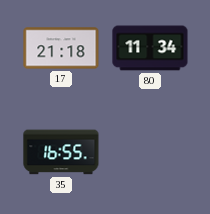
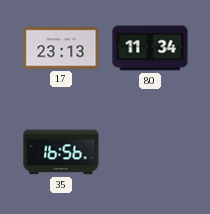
17: 21:18 -> 23:13
35: 16:55 -> 16:56
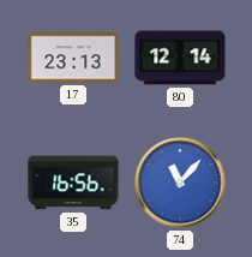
80: 11:34 -> 12:14
74: none -> 11:07
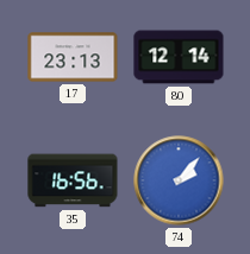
74: 11:07 -> 2:07
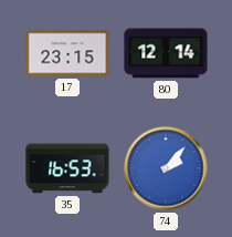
17: 23:13 -> 23:15
35: 16:56 -> 16:53
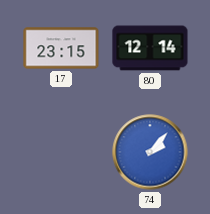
35: 16:53 -> none
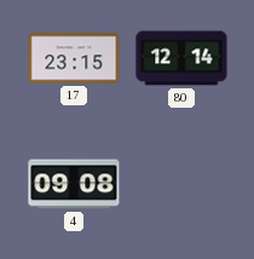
4: none -> 09:08
74: 2:07 -> none
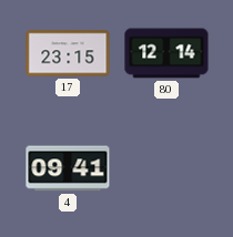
4: 09:08 -> 09:41
